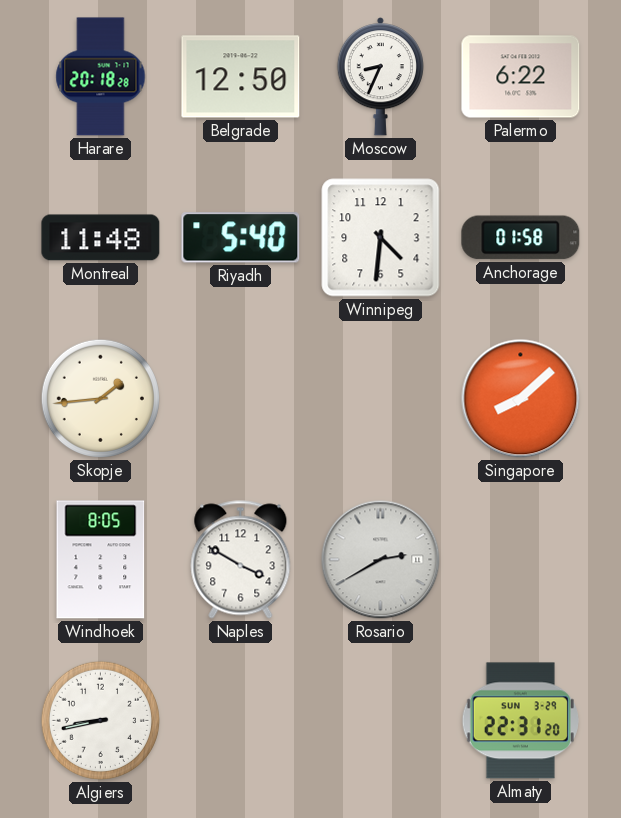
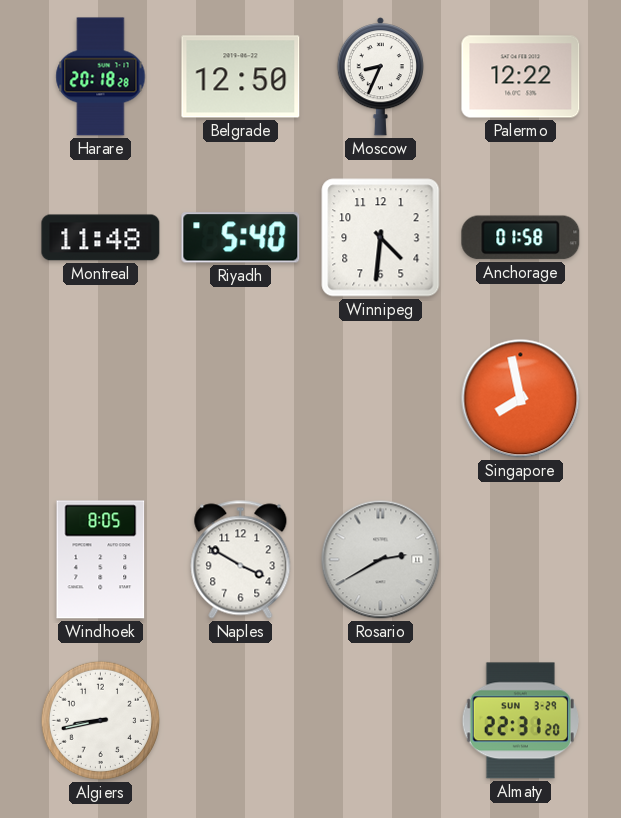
Palermo: 6:22 -> 12:22
Skopje: 1:44 -> none
Singapore: 8:08 -> 7:58
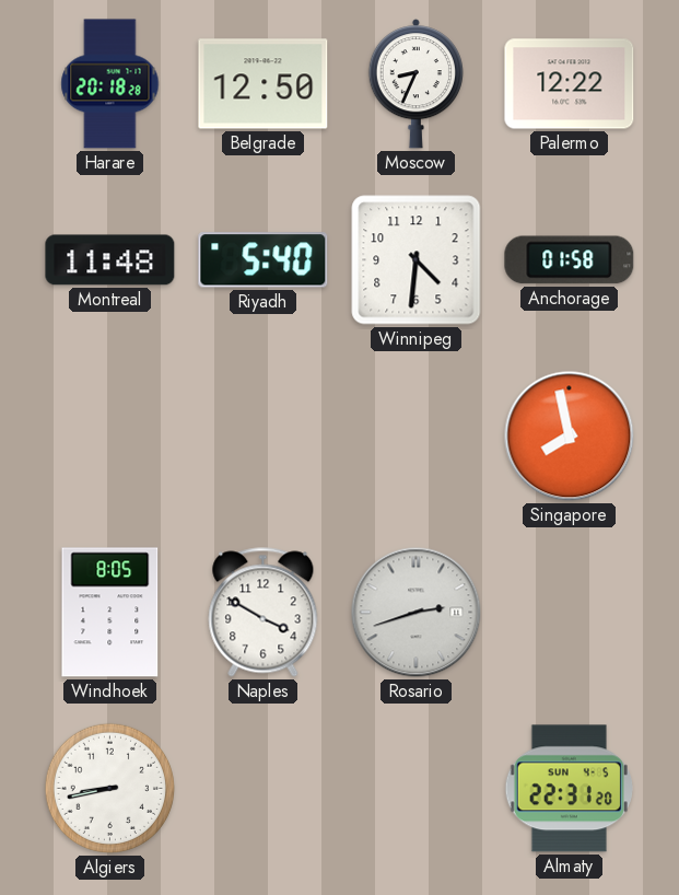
Rosario: 2:40 -> 2:42
Almaty date: SUN 3-29 -> SUN 4-5
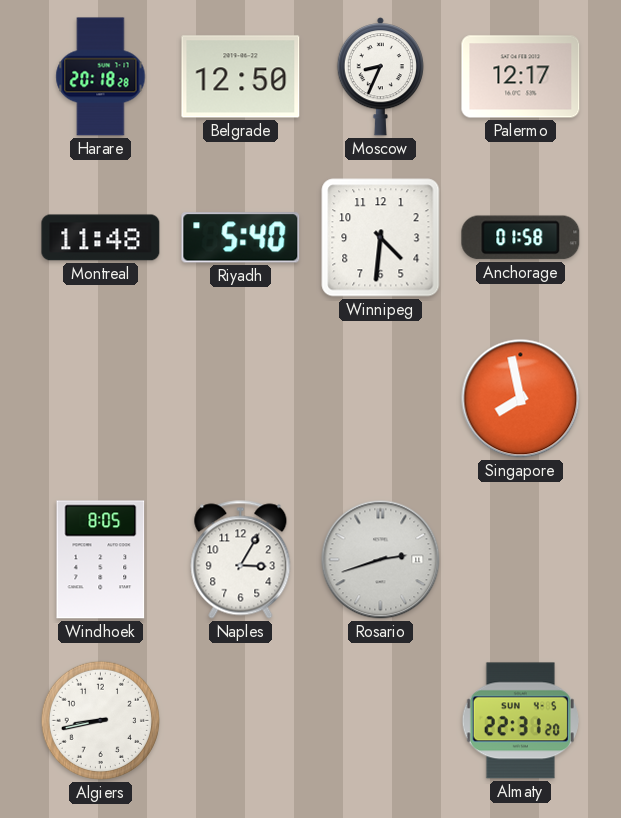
Palermo: 12:22 -> 12:17
Naples: 3:50 -> 3:05
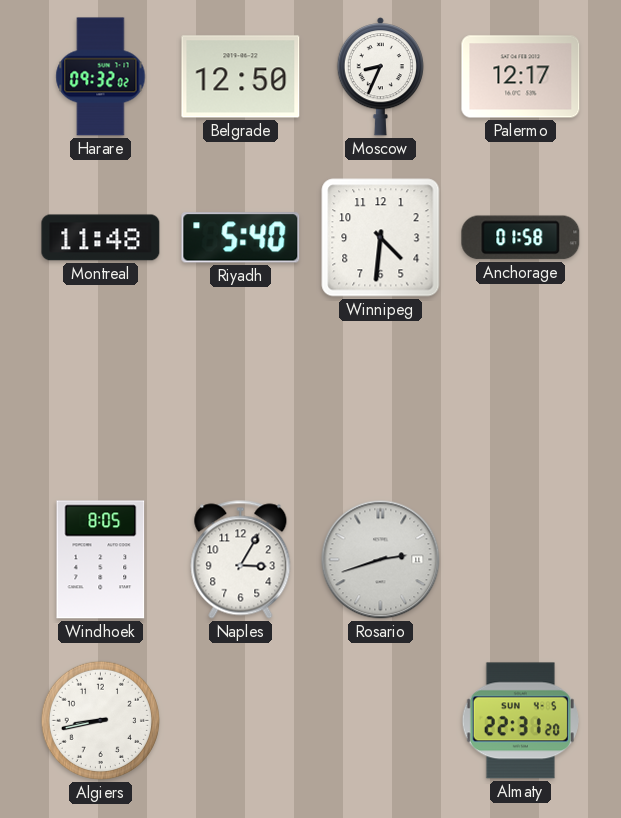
Harare: 20:18 -> 09:32
Singapore: 7:58 -> none
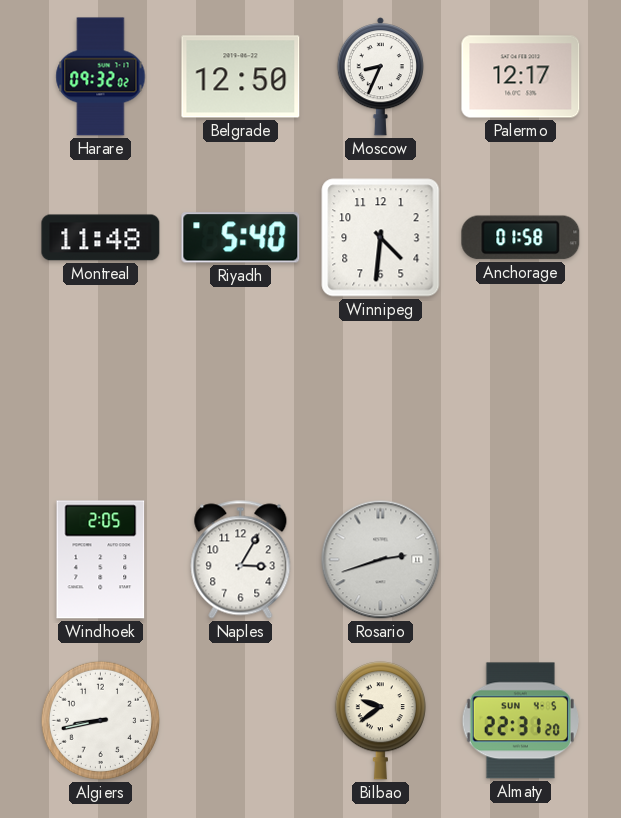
Windhoek: 8:05 -> 2:05
Bilbao: none -> 9:39
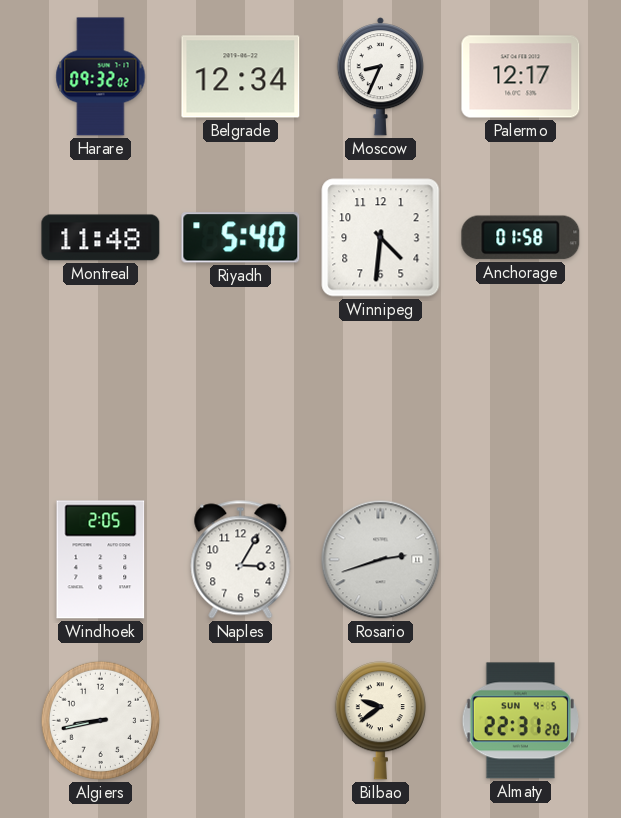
Belgrade: 12:50 -> 12:34
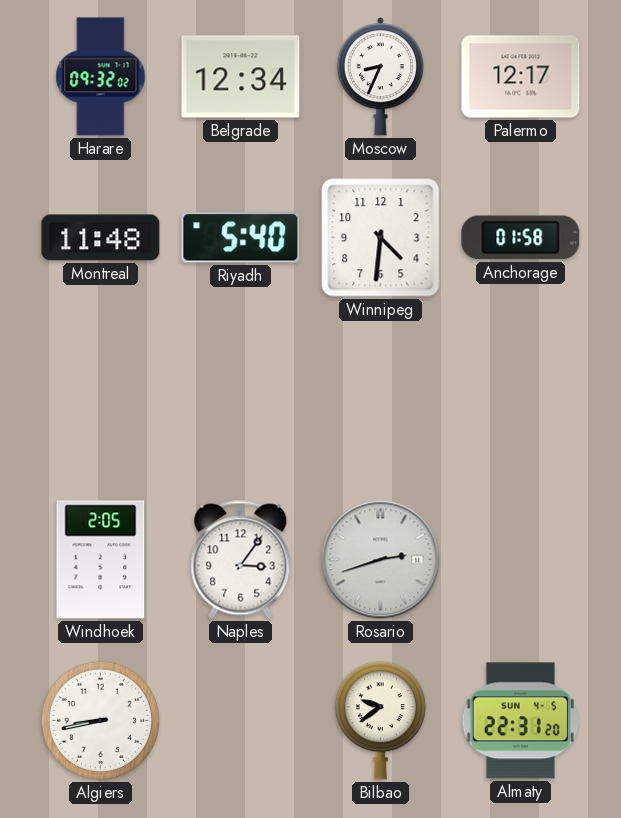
Naples: 3:05 -> 3:06
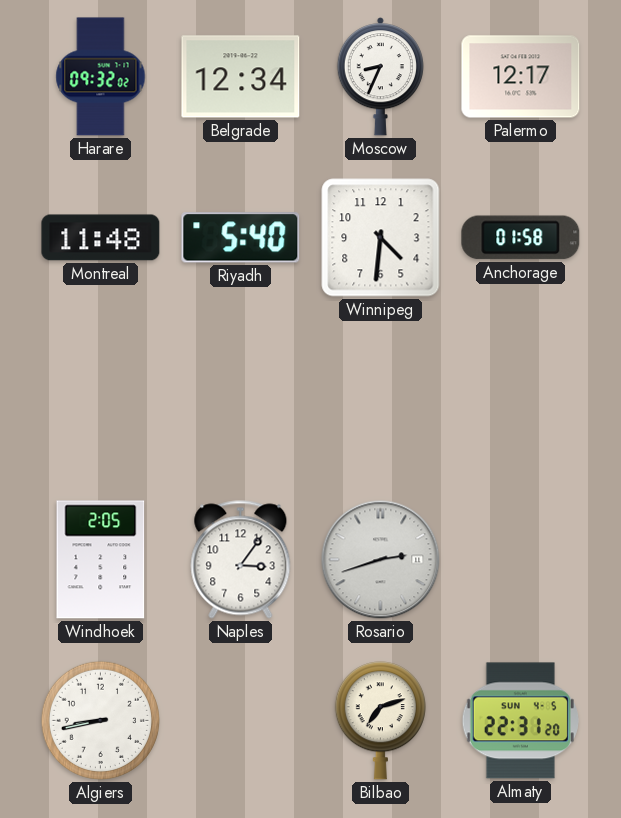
Bilbao: 9:39 -> 7:12
